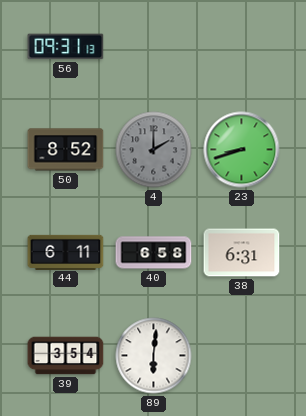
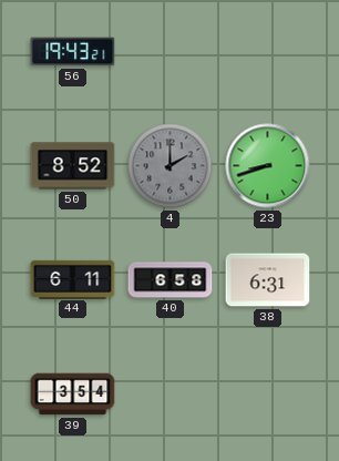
56: 09:31 -> 19:43
89: 6:01 -> none
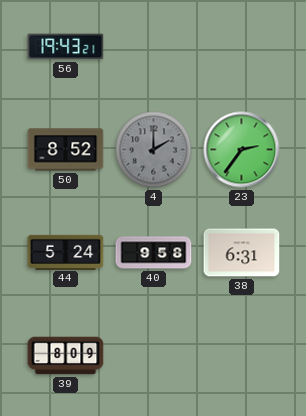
23: 8:42 -> 2:36
44: 6:11 -> 5:24
40: 6:58 -> 9:58
39: 3:54 -> 8:09
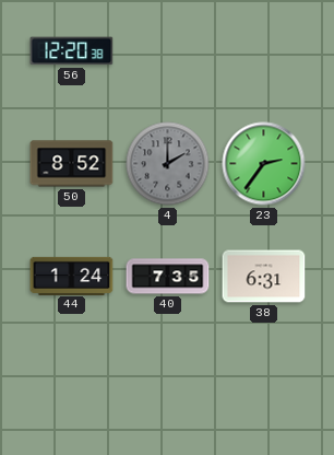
56: 19:43 -> 12:20
44: 5:24 -> 1:24
40: 9:58 -> 7:35
39: 8:09 -> none
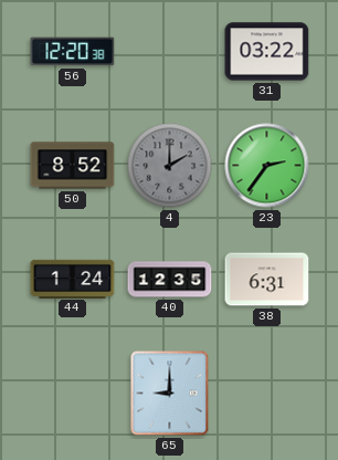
31: none -> 03:22
40: 7:35 -> 12:35
65: none -> 9:00
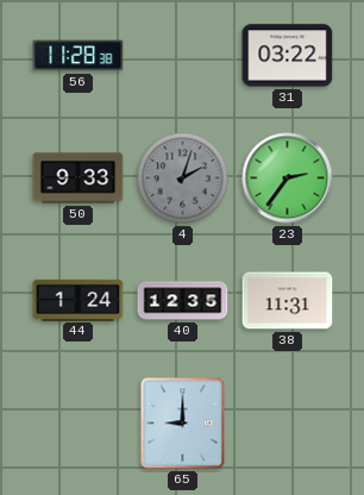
56: 12:20 -> 11:28
50: 8:52 -> 9:33
4: 2:00 -> 2:03
38: 6:31 -> 11:31
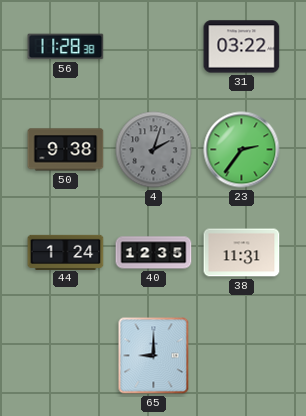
50: 9:33 -> 9:38
